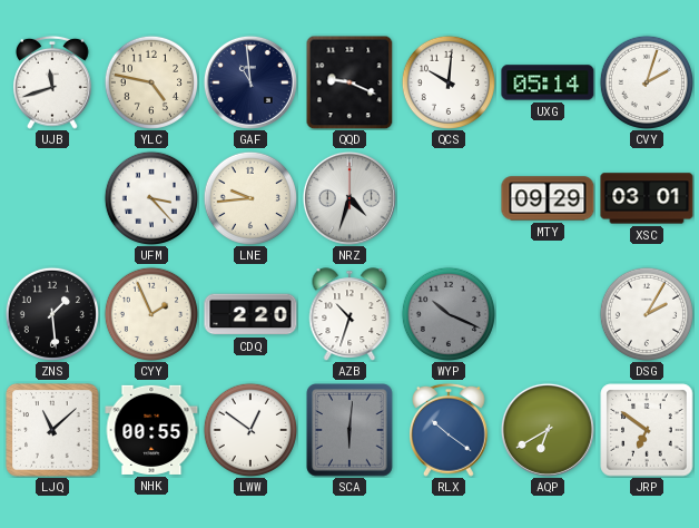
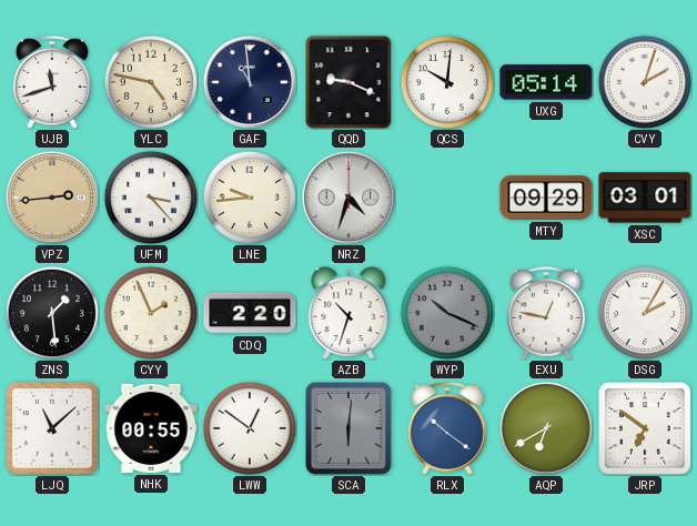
VPZ: none -> 2:44
EXU: none -> 12:47
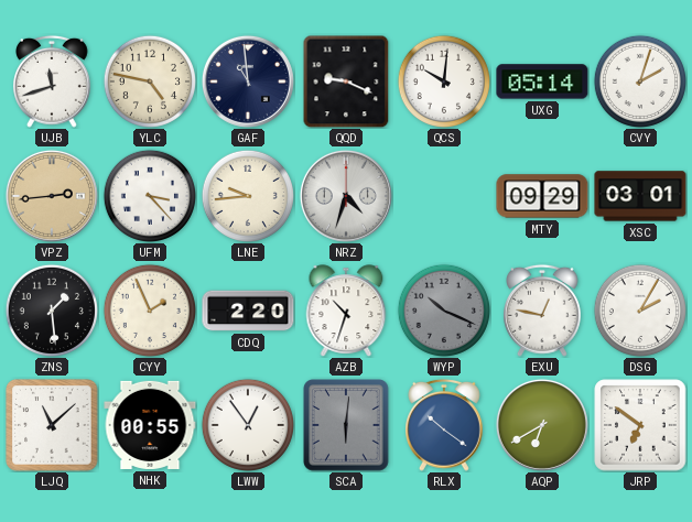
LWW: 12:51 -> 12:54
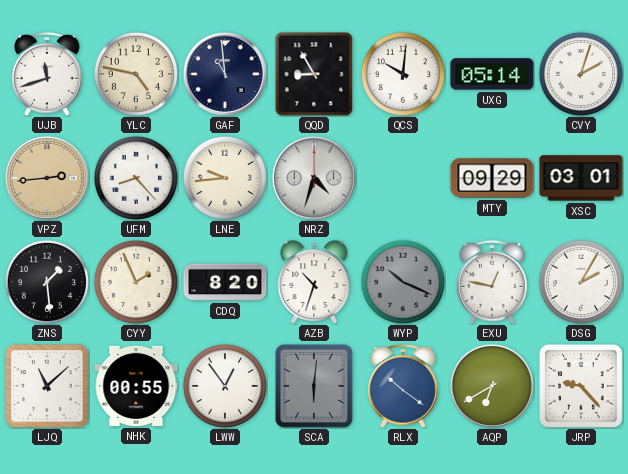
QQD: 9:19 -> 8:55
UFM: 3:23 -> 8:23
CDQ: 2:20 -> 8:20
JRP: 6:51 -> 9:23
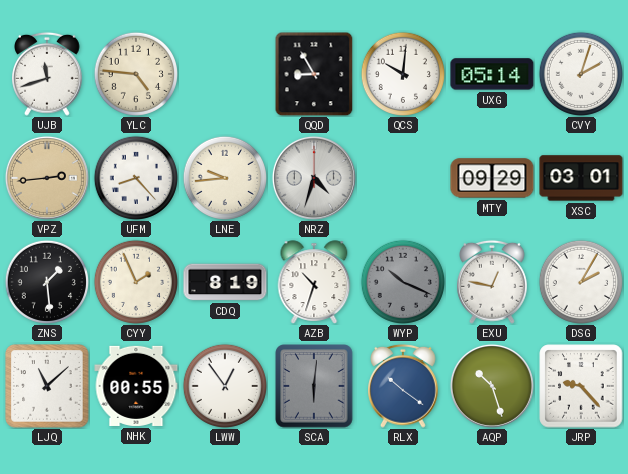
YLC: 4:47 -> 4:46
GAF: 10:59 -> none
CDQ: 8:20 -> 8:19
AQP: 6:40 -> 10:27
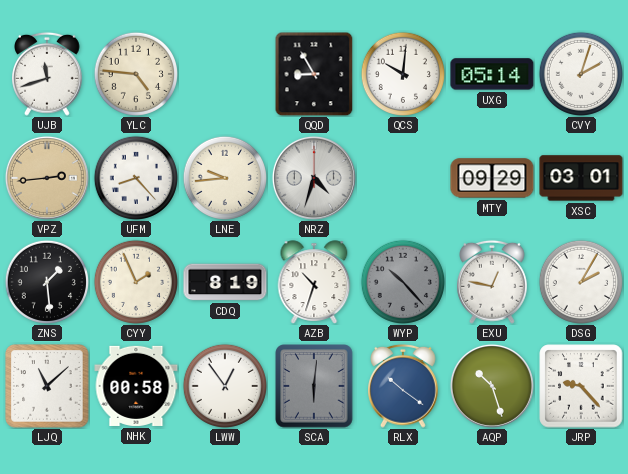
WYP: 10:19 -> 10:23
NHK: 00:55 -> 00:58
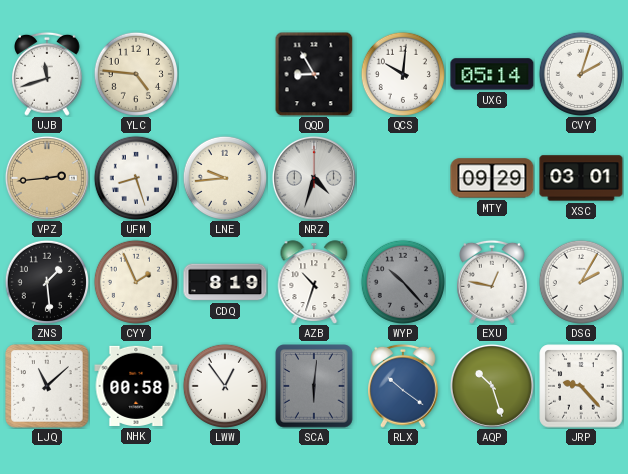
UFM: 8:23 -> 8:27
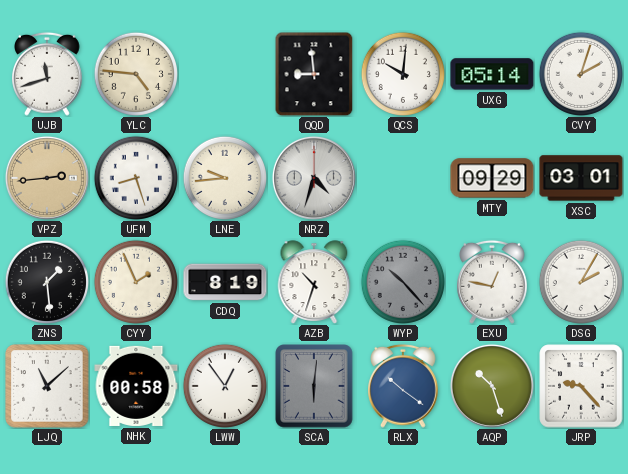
QQD: 8:55 -> 8:59
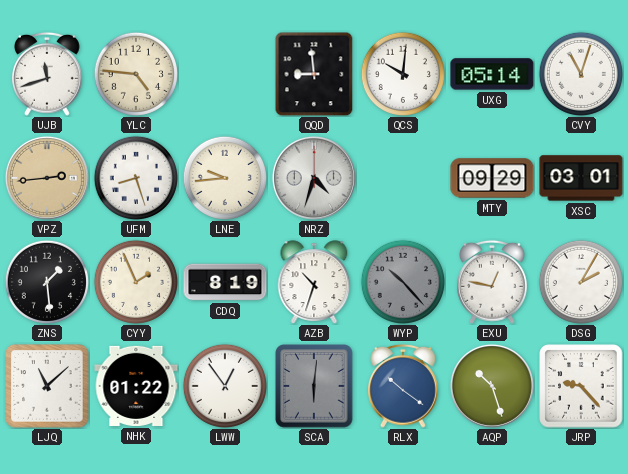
CVY: 2:03 -> 11:03
NHK: 00:58 -> 01:22
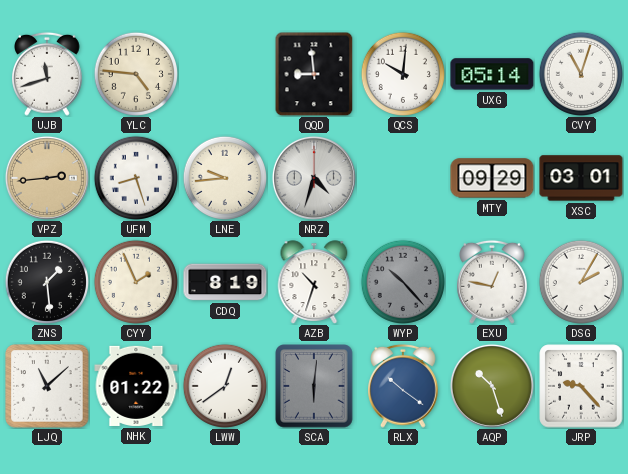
LWW: 12:54 -> 12:39
